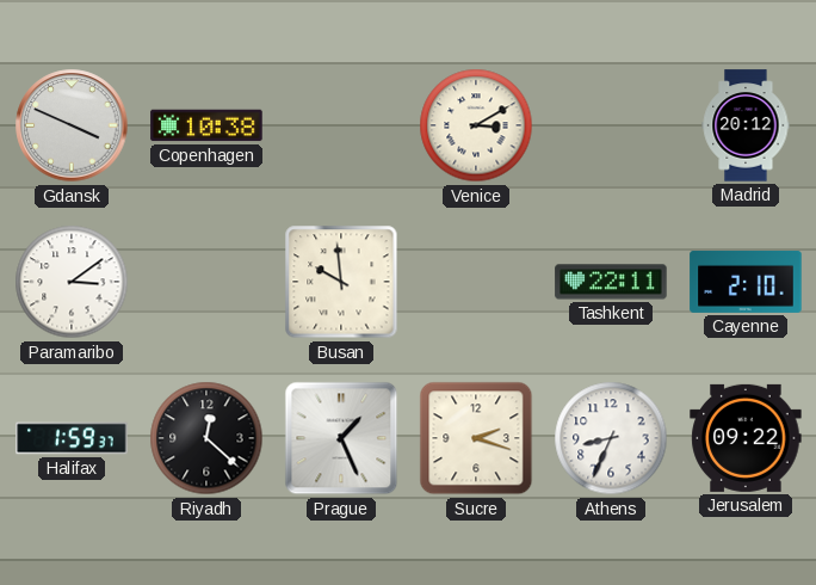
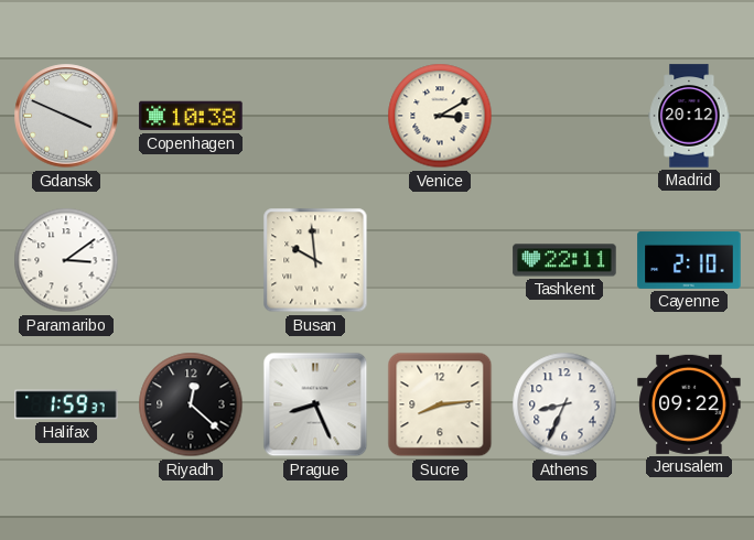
Prague: 1:26 -> 8:26
Sucre: 2:18 -> 8:14
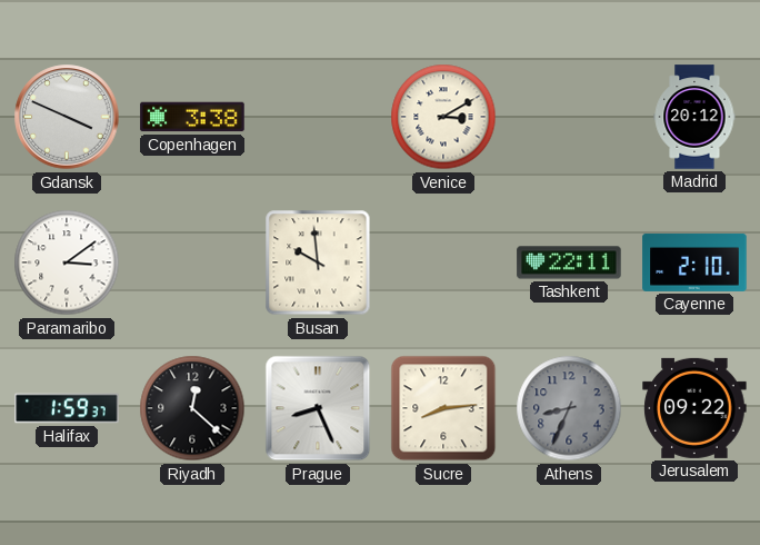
Copenhagen: 10:38 -> 3:38
Athens dial: white -> grey
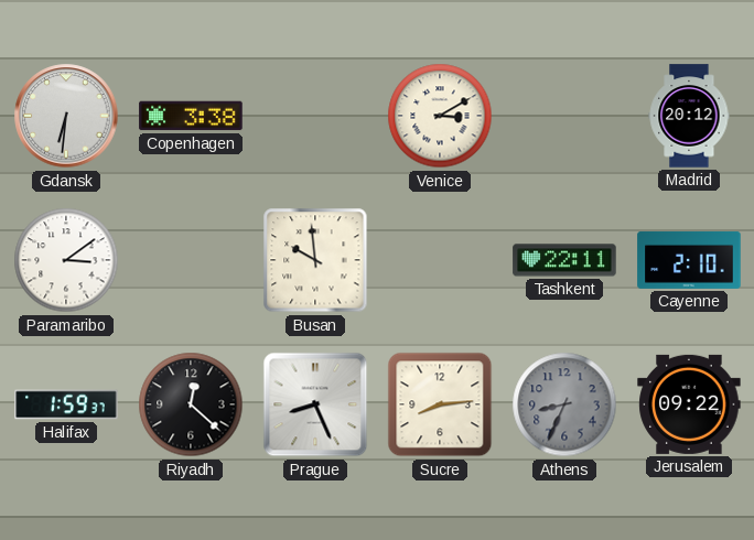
Gdansk: 3:49 -> 6:31
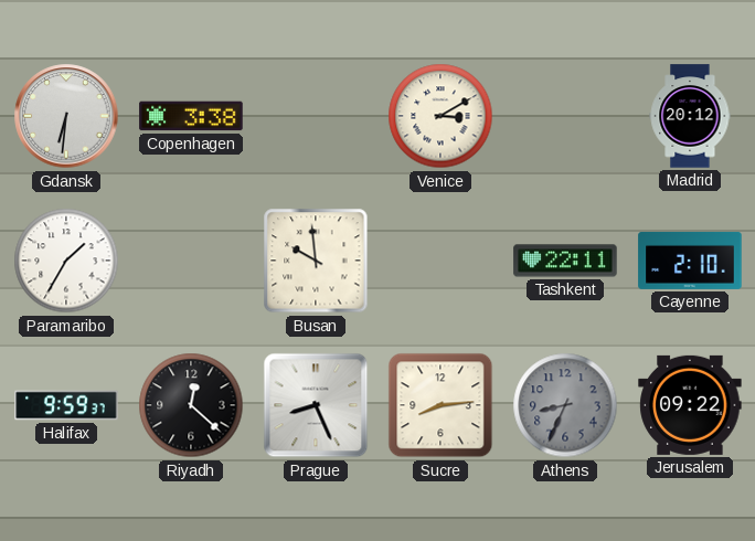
Paramaribo: 3:09 -> 1:35
Halifax: 1:59 -> 9:59
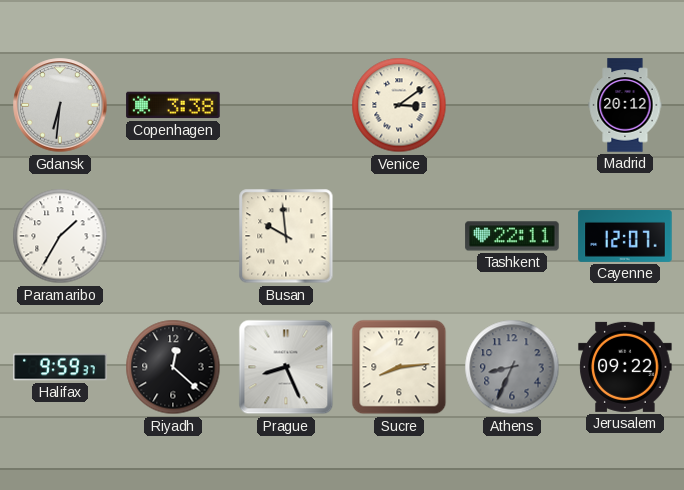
Venice: 3:10 -> 3:09
Cayenne: 2:10 -> 12:07
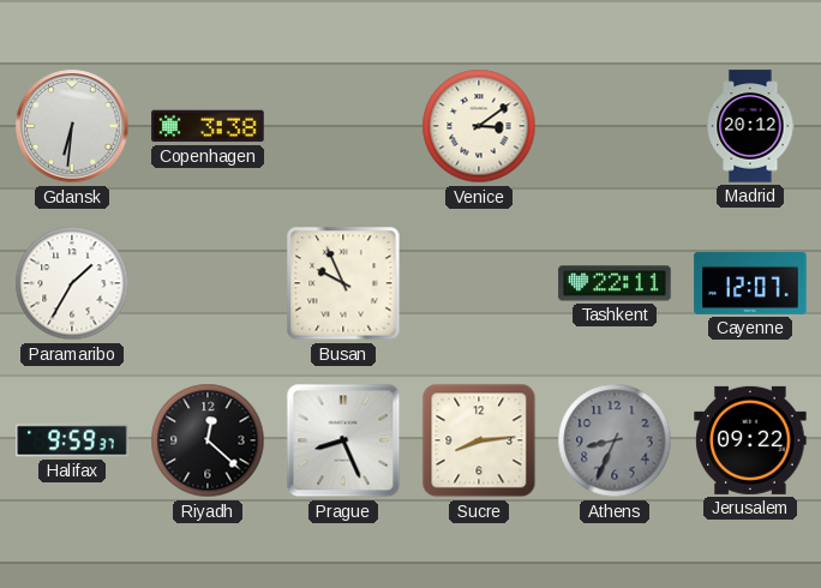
Busan: 9:59 -> 9:56
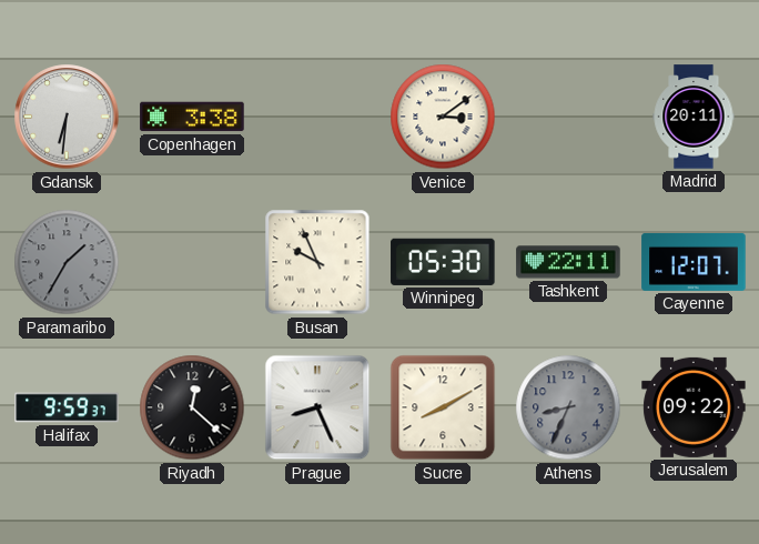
Madrid: 20:12 -> 20:11
Paramaribo dial: white -> grey
Winnipeg: none -> 05:30
Sucre: 8:14 -> 8:10
